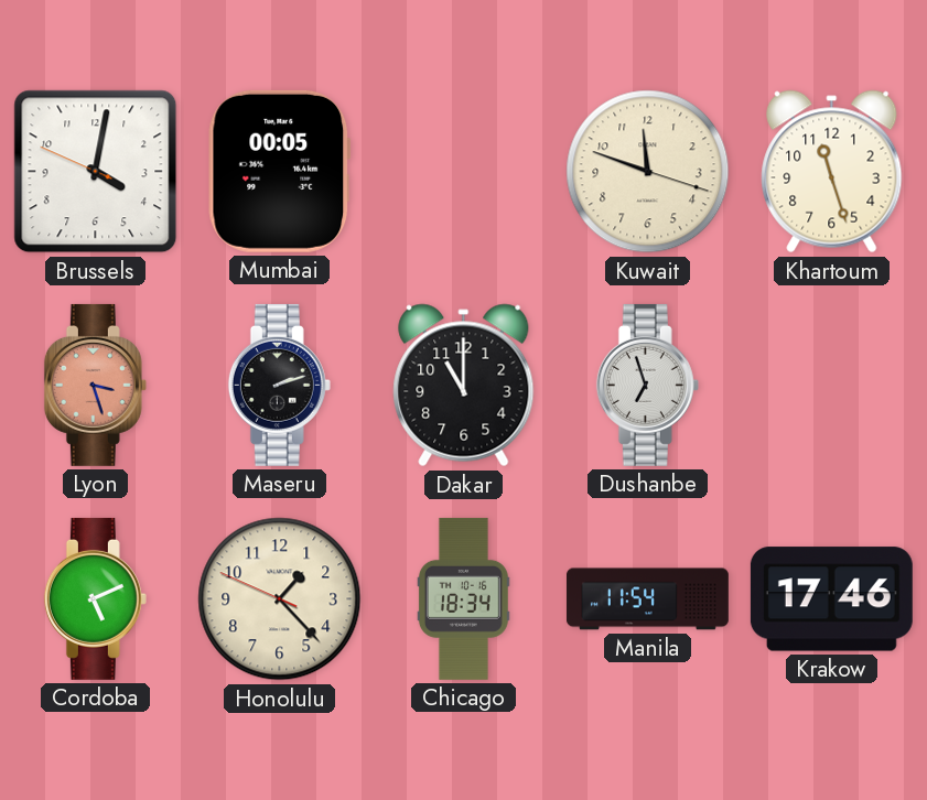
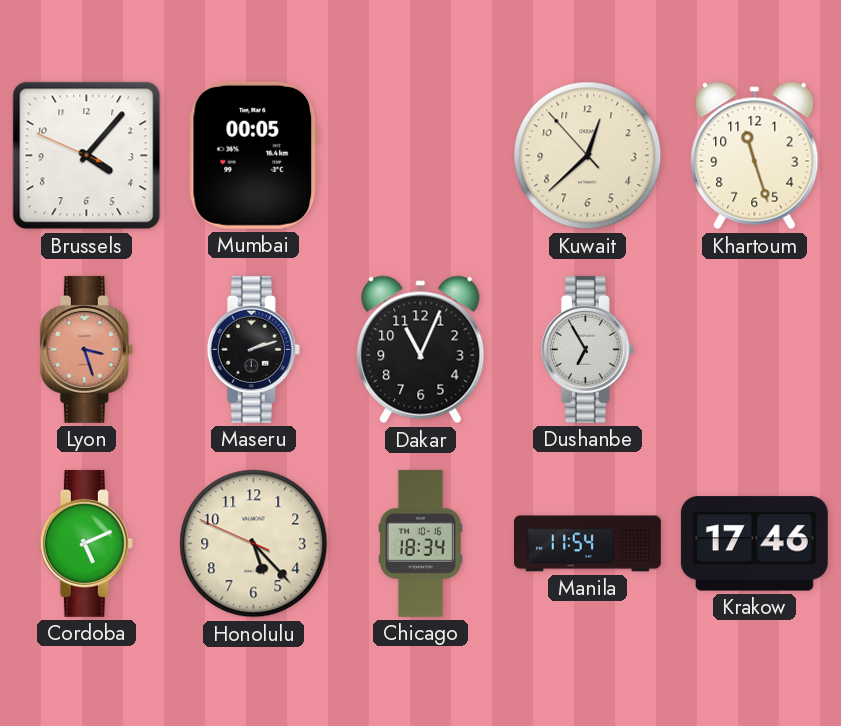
Brussels: 4:01 -> 4:06
Kuwait: 11:48 -> 12:37
Dakar: 11:00 -> 11:04
Dushanbe: 6:57 -> 6:55
Honolulu: 1:22 -> 5:22
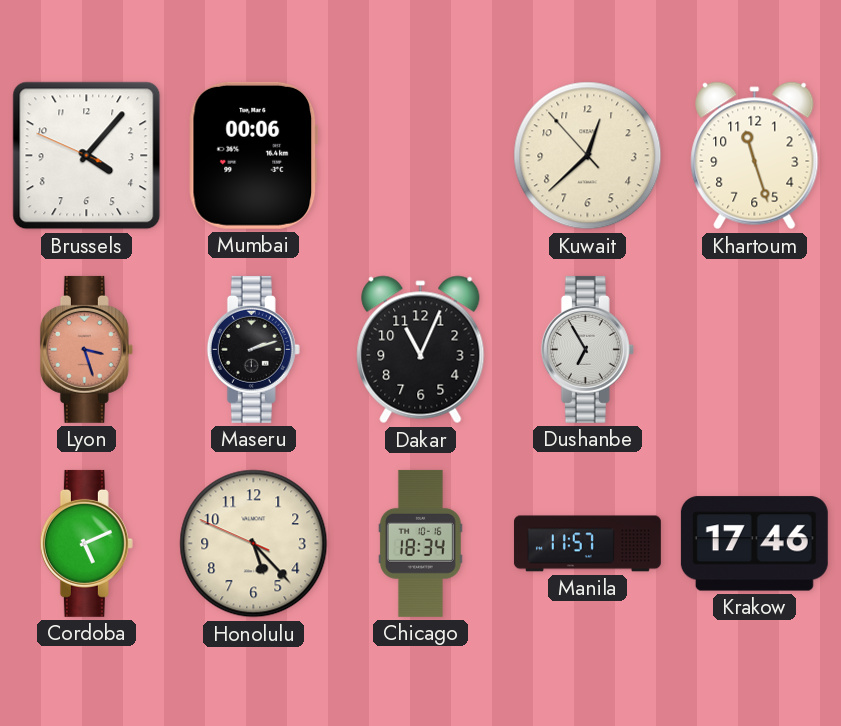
Mumbai: 00:05 -> 00:06
Manila: 11:54 -> 11:57
